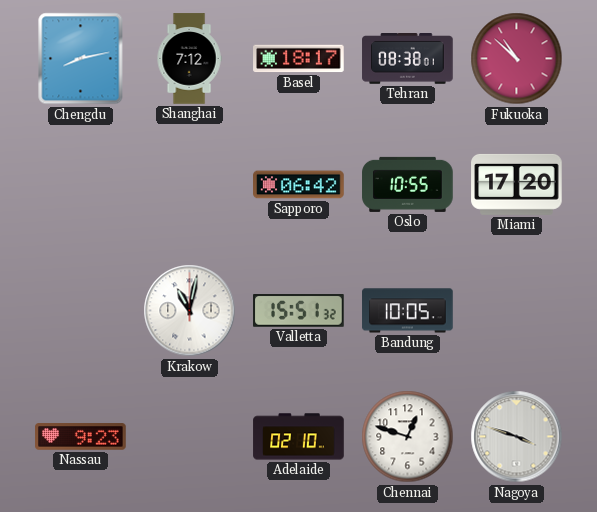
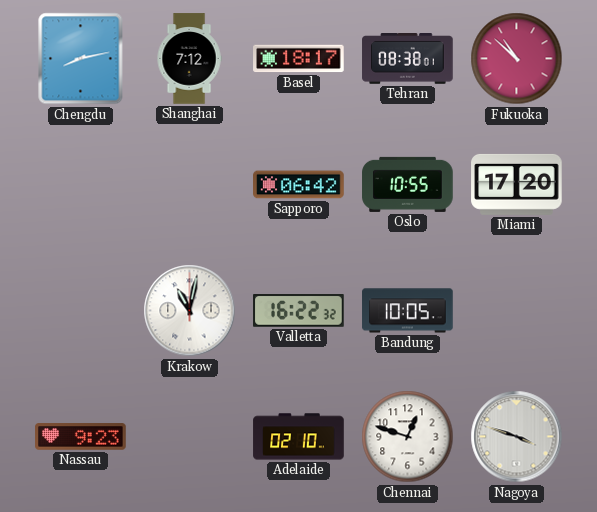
Valletta: 15:51 -> 16:22
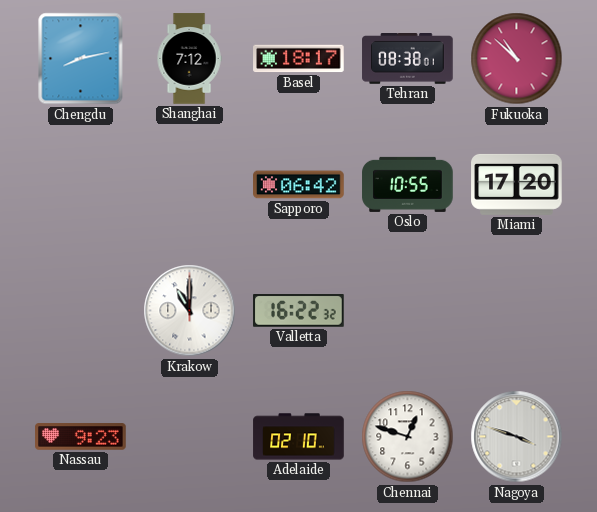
Krakow: 11:02 -> 11:00
Bandung: 10:05 -> none
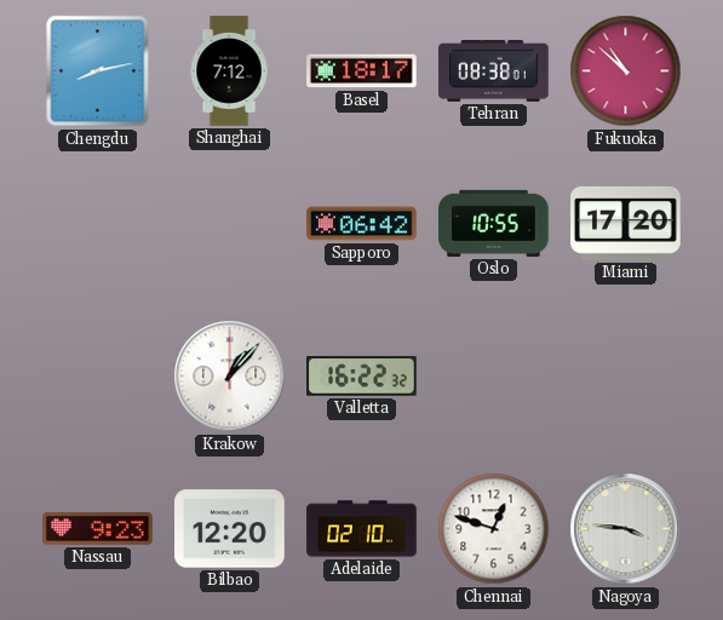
Krakow: 11:00 -> 1:07
Bilbao: none -> 12:20
Nagoya: 3:48 -> 3:46
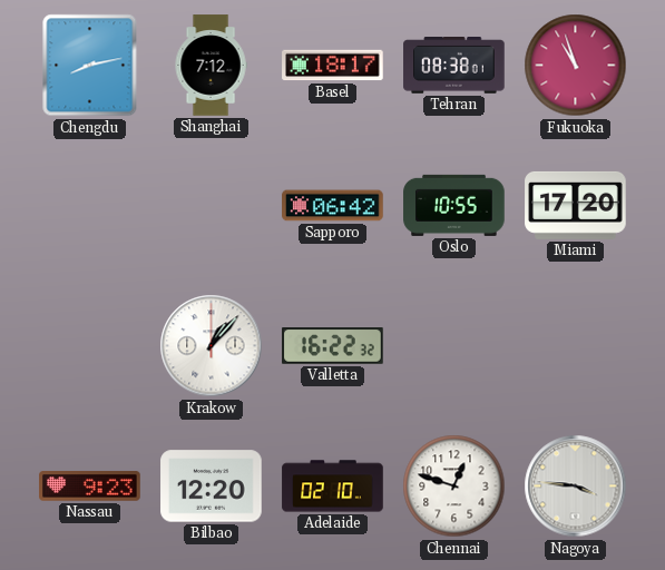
Fukuoka: 10:52 -> 10:57
